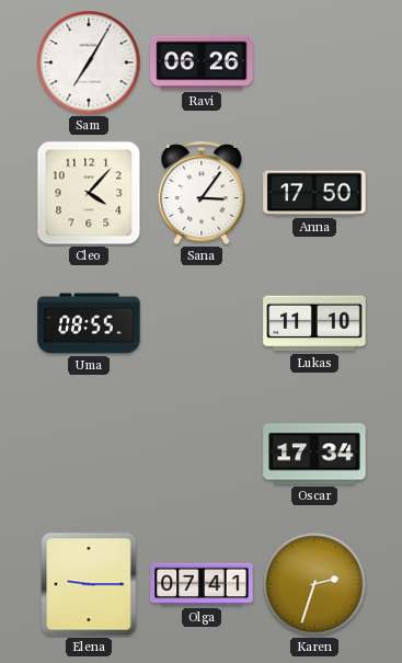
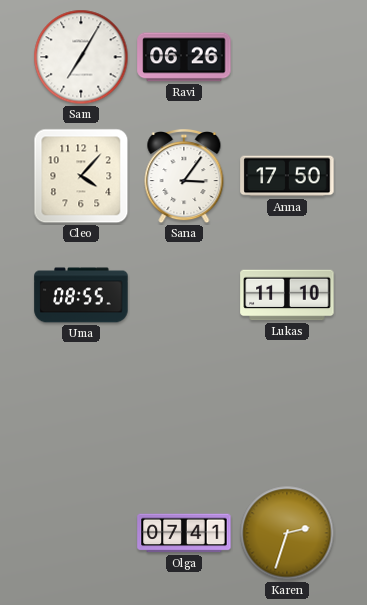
Oscar: 17:34 -> none
Elena: 9:15 -> none
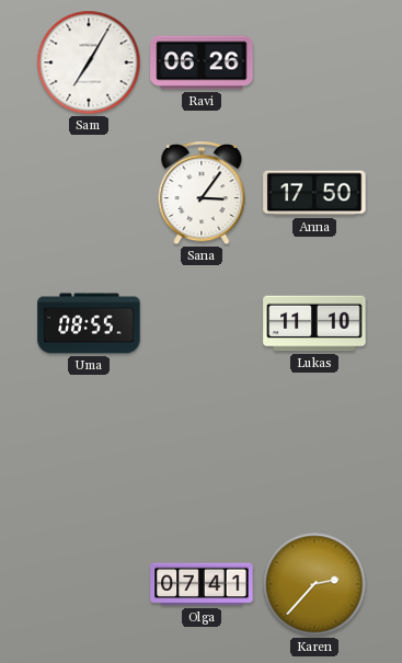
Cleo: 4:07 -> none
Karen: 2:33 -> 2:37
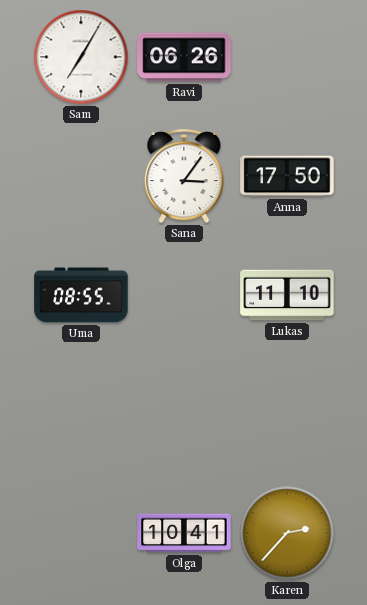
Olga: 07:41 -> 10:41
